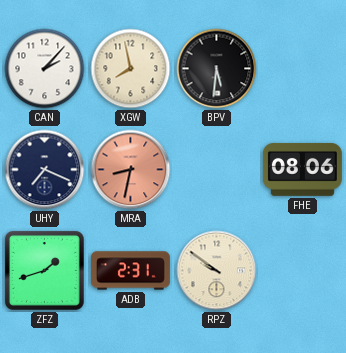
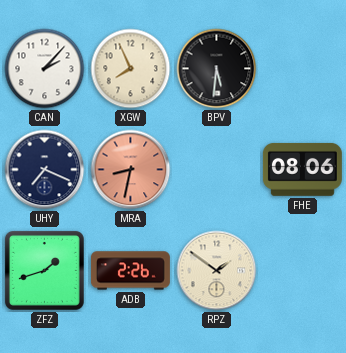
XGW: 7:58 -> 7:56
ADB: 2:31 -> 2:26
RPZ: 9:51 -> 1:51
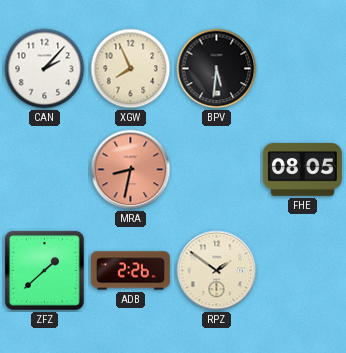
UHY: 7:19 -> none
FHE: 08:06 -> 08:05
ZFZ: 1:42 -> 1:38
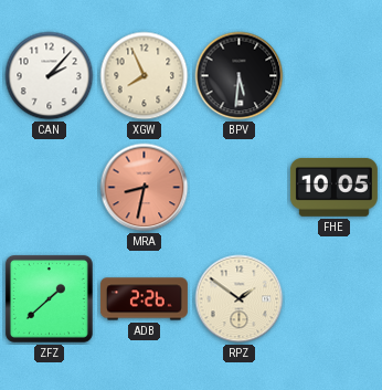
FHE: 08:05 -> 10:05
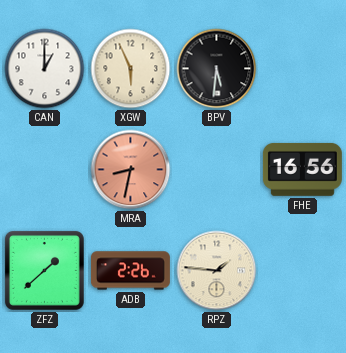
CAN: 2:07 -> 1:00
XGW: 7:56 -> 5:56
FHE: 10:05 -> 16:56
RPZ: 1:51 -> 1:46
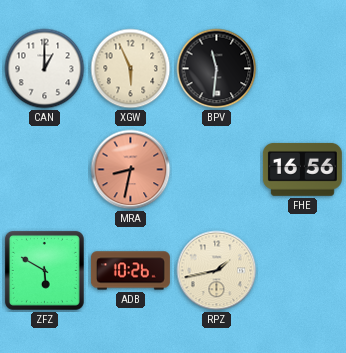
BPV: 5:31 -> 11:31
ZFZ: 1:38 -> 5:50
ADB: 2:26 -> 10:26
RPZ: 1:46 -> 1:43
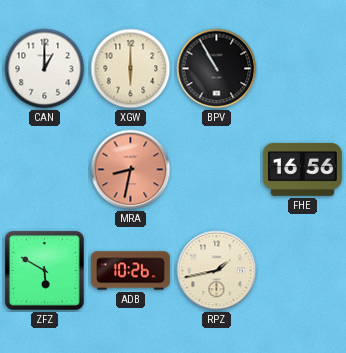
XGW: 5:56 -> 6:00
BPV: 11:31 -> 10:55
